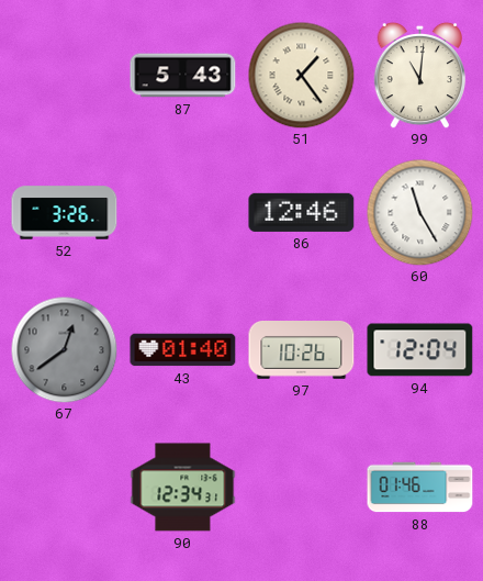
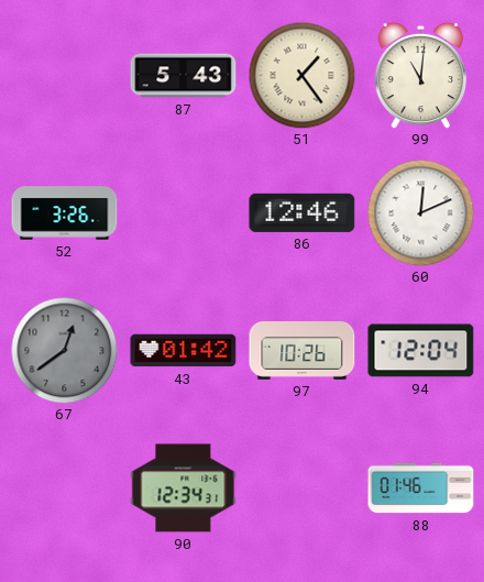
60: 11:25 -> 12:11
43: 01:40 -> 01:42
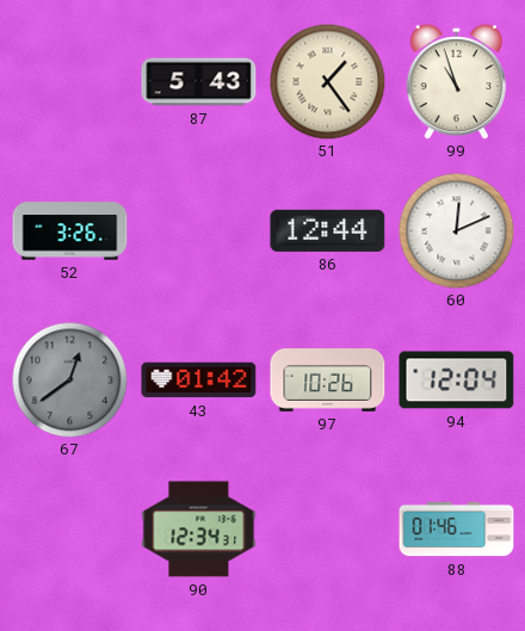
99: 11:01 -> 10:57
86: 12:46 -> 12:44
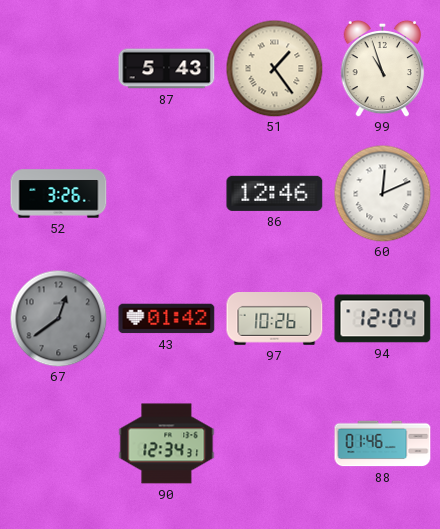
86: 12:44 -> 12:46
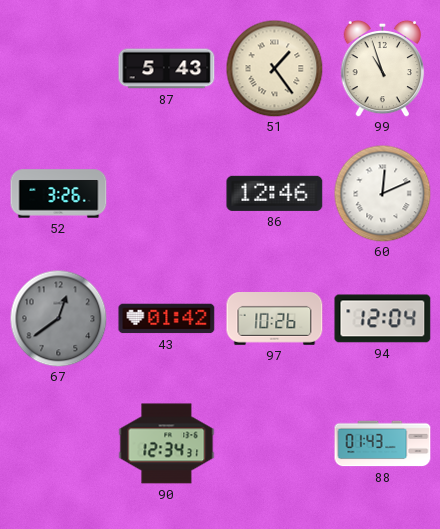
88: 01:46 -> 01:43
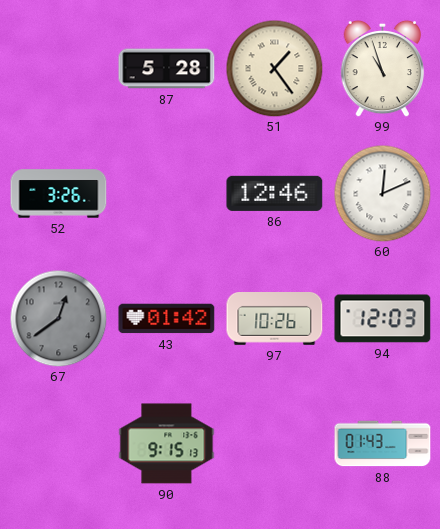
87: 5:43 -> 5:28
94: 12:04 -> 12:03
90: 12:34 -> 9:15
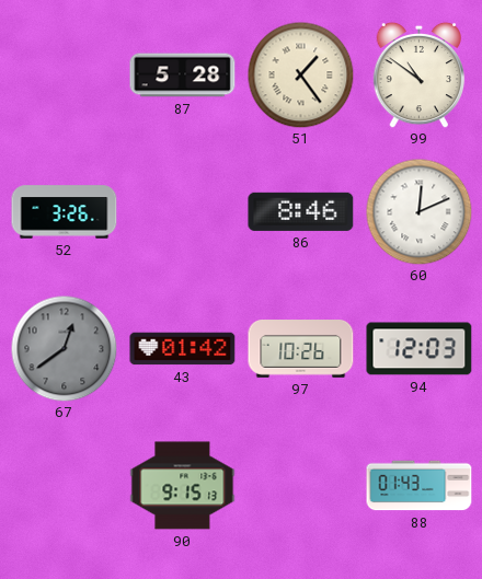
99: 10:57 -> 10:51
86: 12:46 -> 8:46
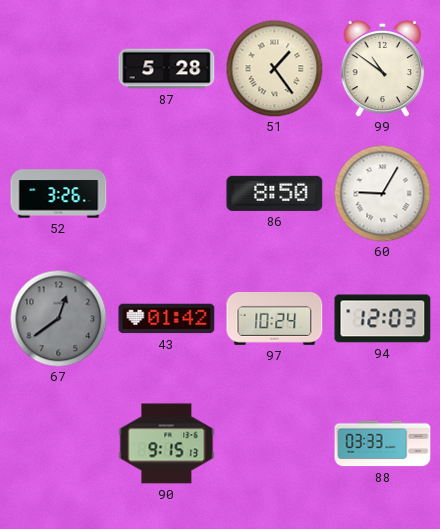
86: 8:46 -> 8:50
60: 12:11 -> 9:05
97: 10:26 -> 10:24
88: 01:43 -> 03:33
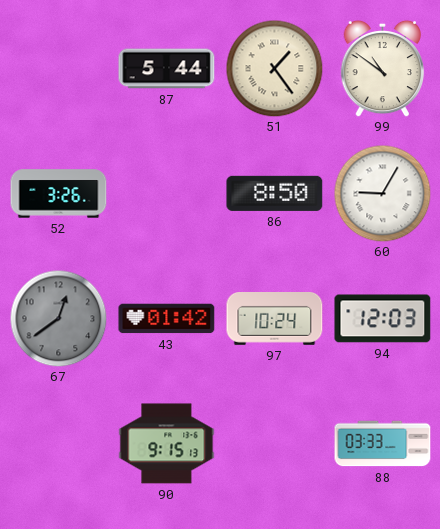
87: 5:28 -> 5:44
